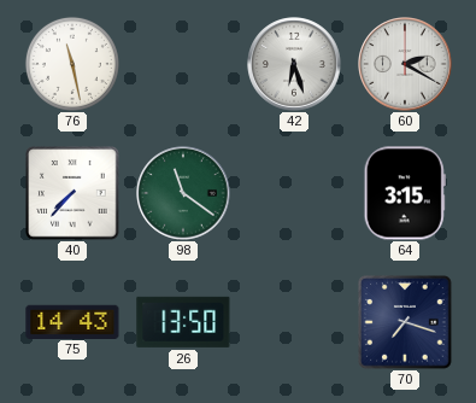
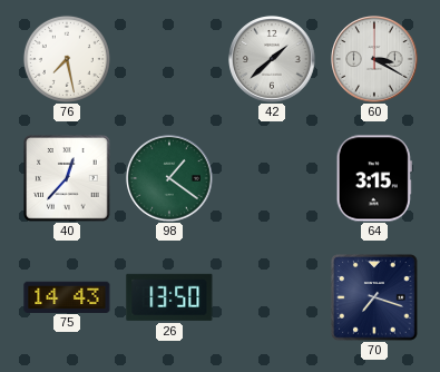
76: 11:28 -> 7:28
42: 6:27 -> 1:38
60: 2:20 -> 3:20
40: 7:37 -> 12:37
98: 11:21 -> 1:21
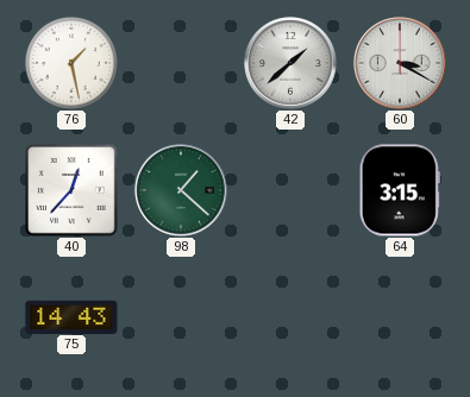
76: 7:28 -> 1:28
98: 1:21 -> 1:22
26: 13:50 -> none
70: 7:18 -> none
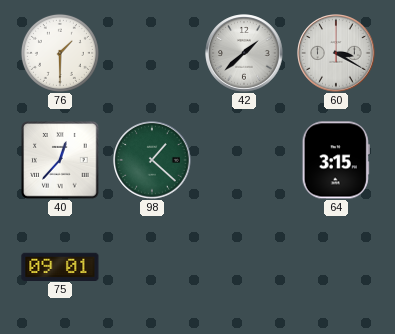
76: 1:28 -> 1:30
75: 14:43 -> 09:01
